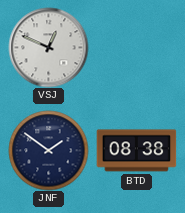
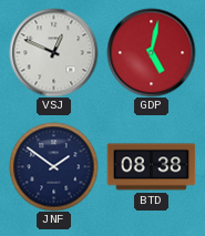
GDP: none -> 5:02
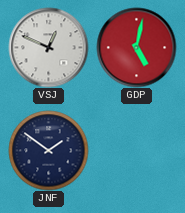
BTD: 08:38 -> none
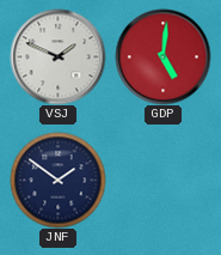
VSJ: 12:49 -> 1:49
GDP: 5:02 -> 5:01
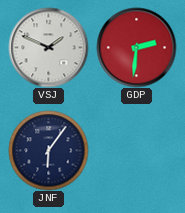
GDP: 5:01 -> 2:31
JNF: 1:51 -> 6:06
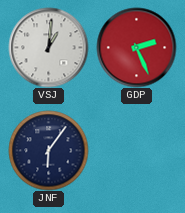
VSJ: 1:49 -> 1:01
GDP: 2:31 -> 2:26
